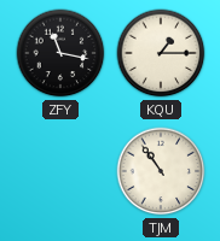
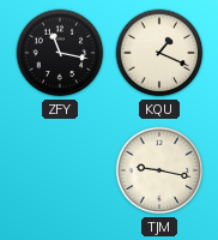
KQU: 1:15 -> 1:19
TJM: 10:54 -> 9:17
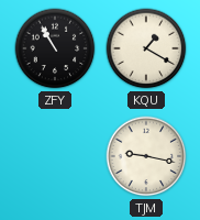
ZFY: 11:17 -> 10:55
KQU: 1:19 -> 1:20
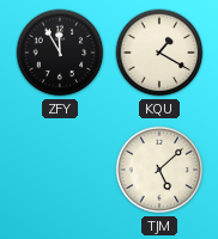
ZFY: 10:55 -> 11:55
TJM: 9:17 -> 5:08
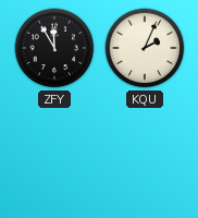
KQU: 1:20 -> 2:04
TJM: 5:08 -> none
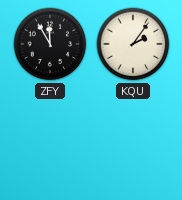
KQU: 2:04 -> 2:06
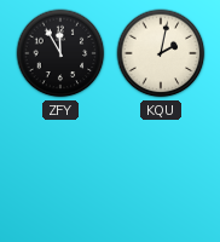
KQU: 2:06 -> 2:02
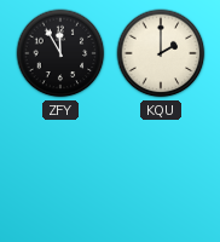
KQU: 2:02 -> 2:00
